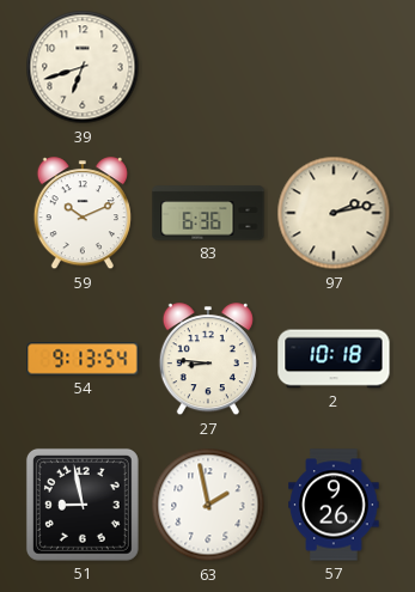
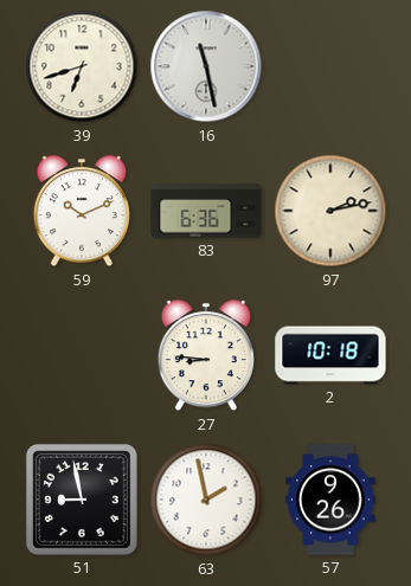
16: none -> 11:28
54: 9:13 -> none
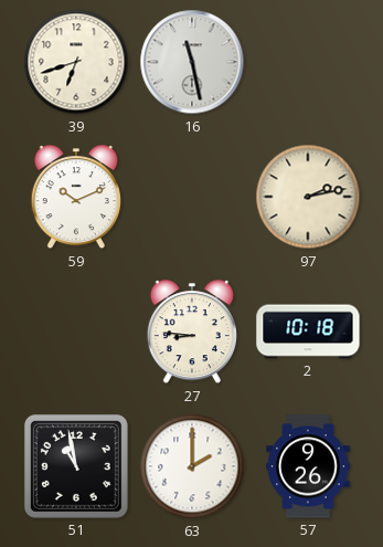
83: 6:36 -> none
51: 8:58 -> 10:58
63: 1:58 -> 2:00
